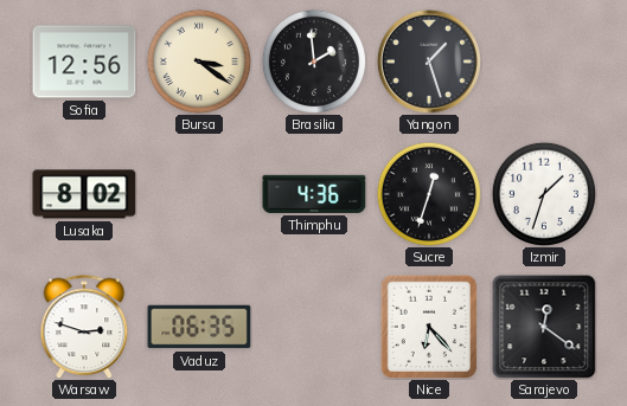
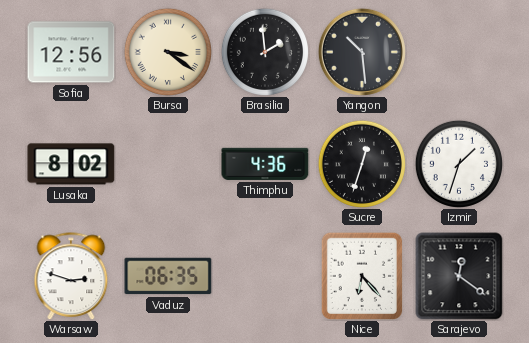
Yangon: 1:27 -> 10:29
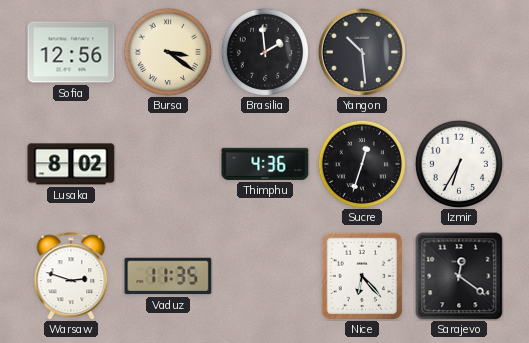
Izmir: 1:33 -> 6:35
Vaduz: 06:35 -> 11:35
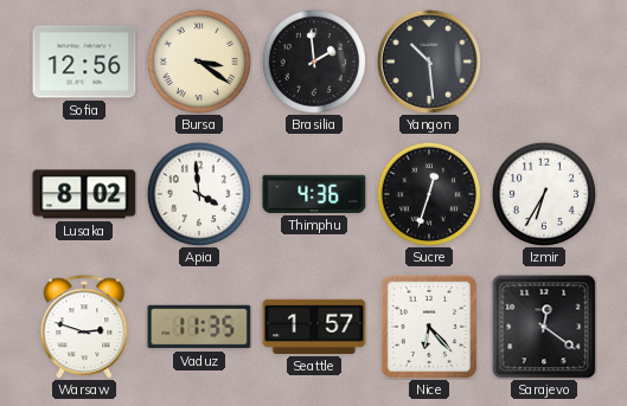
Apia: none -> 3:59
Seattle: none -> 1:57
